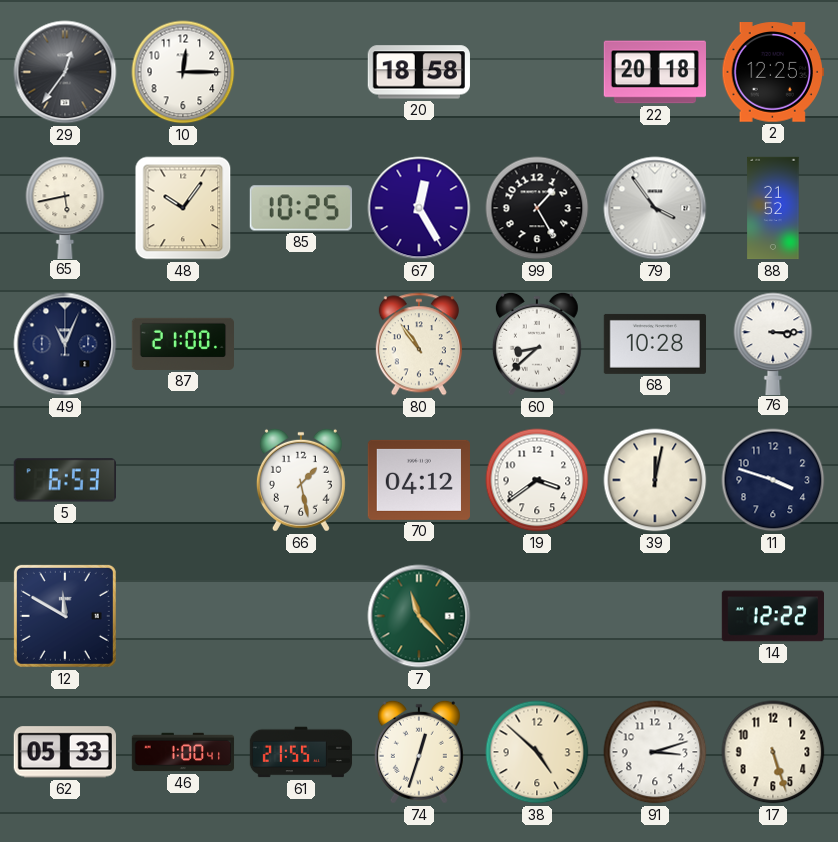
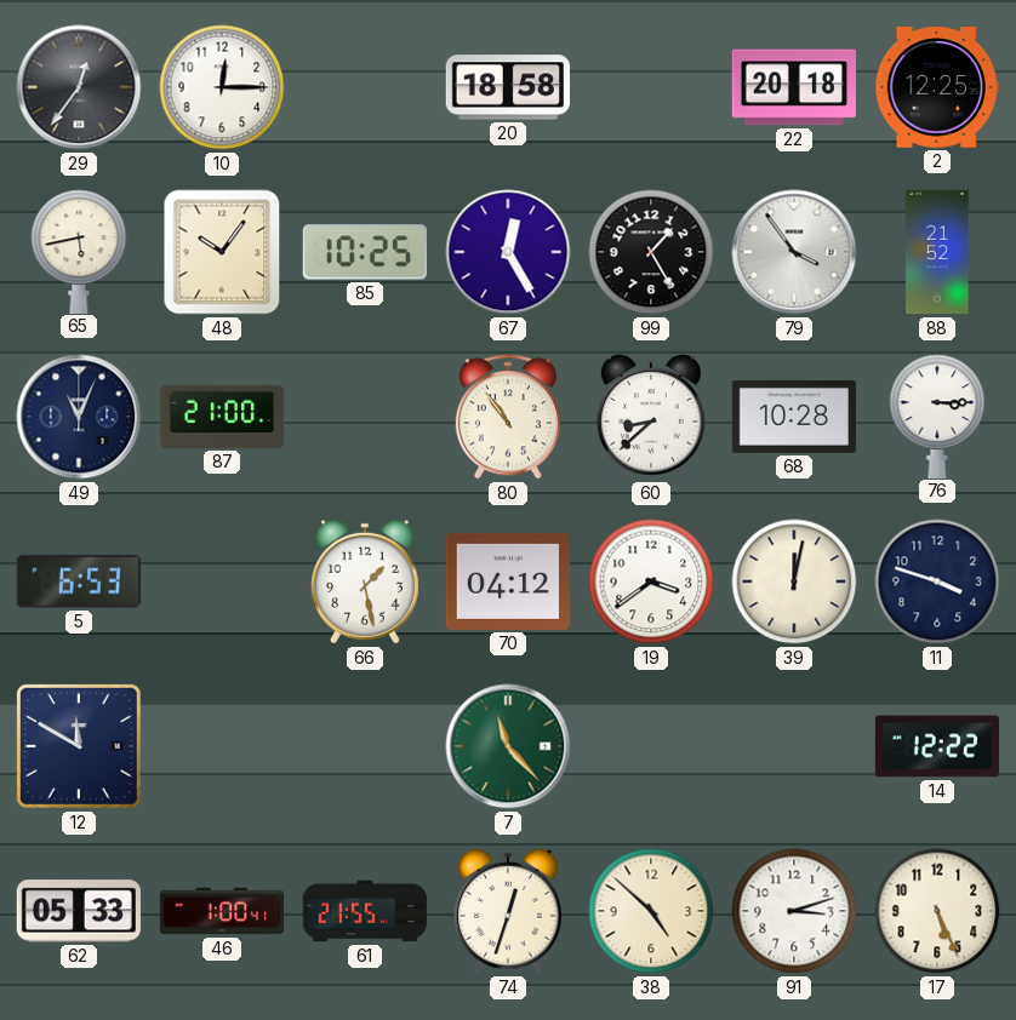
17: 5:27 -> 5:26
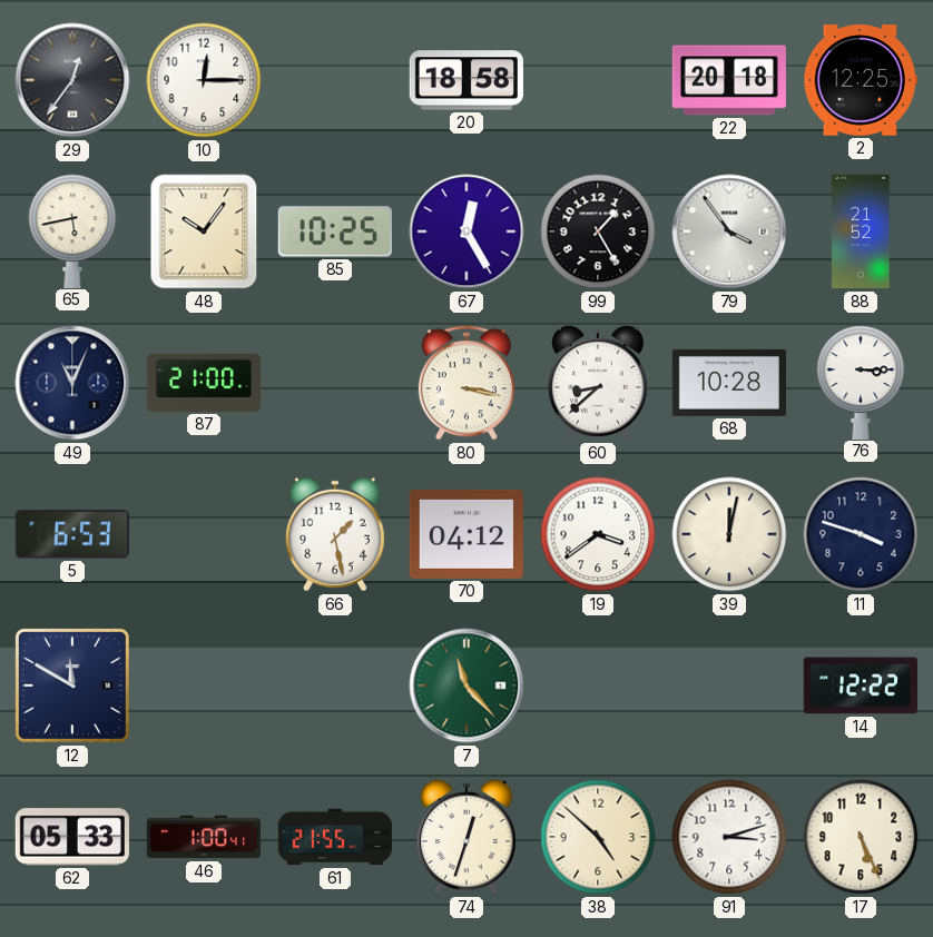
80: 10:54 -> 3:17
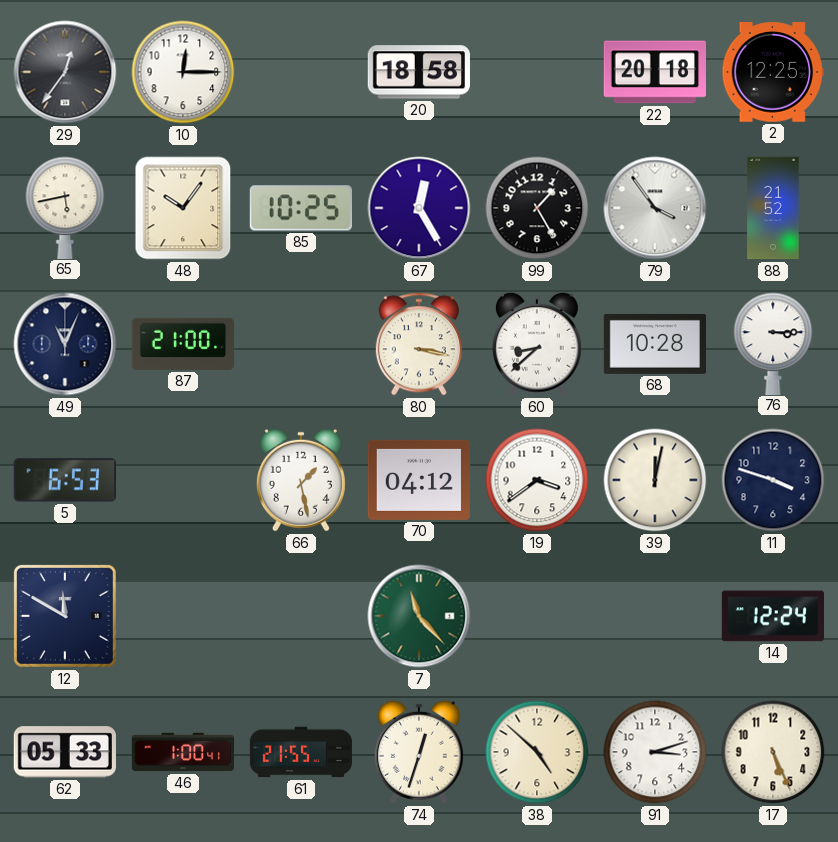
14: 12:22 -> 12:24
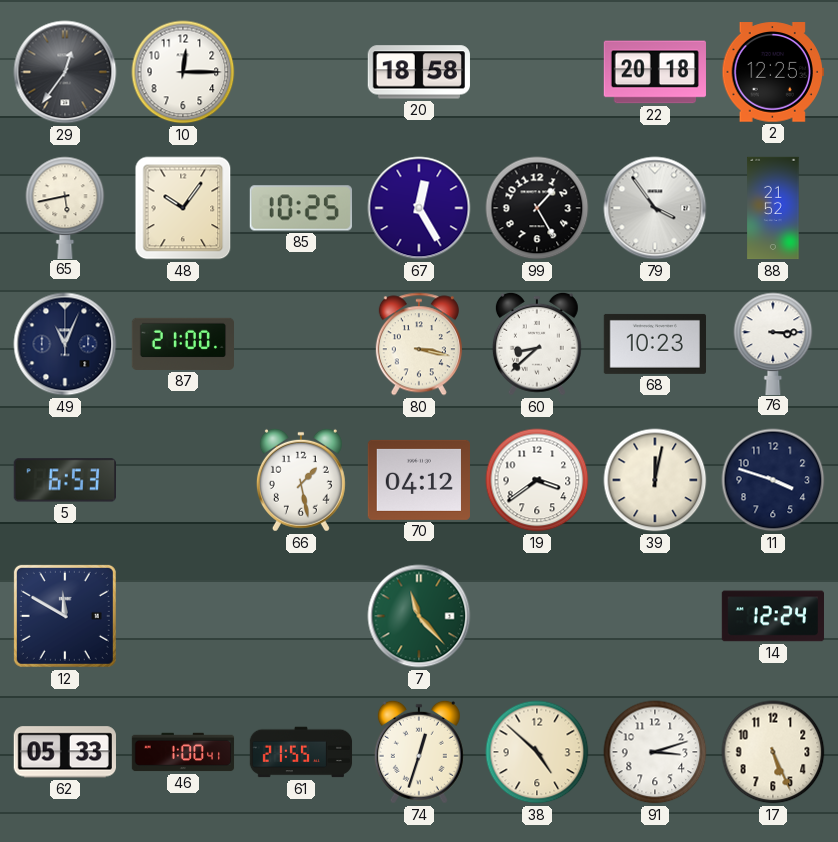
68: 10:28 -> 10:23
